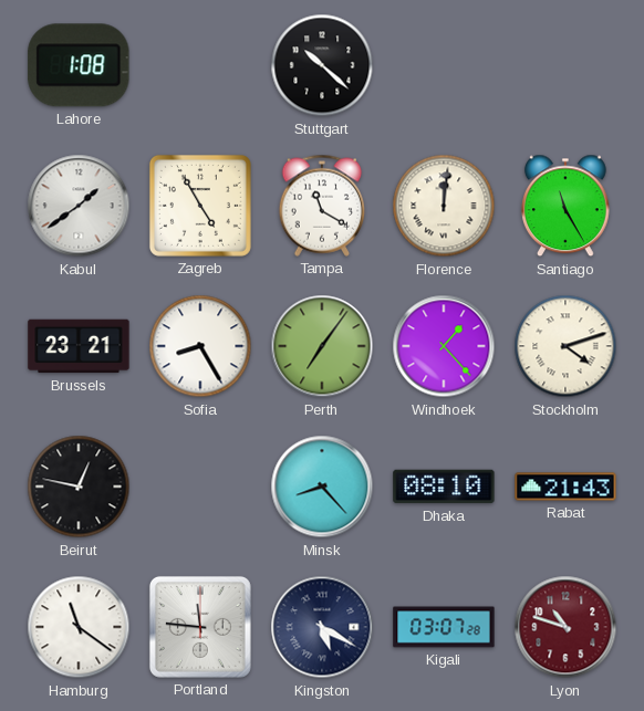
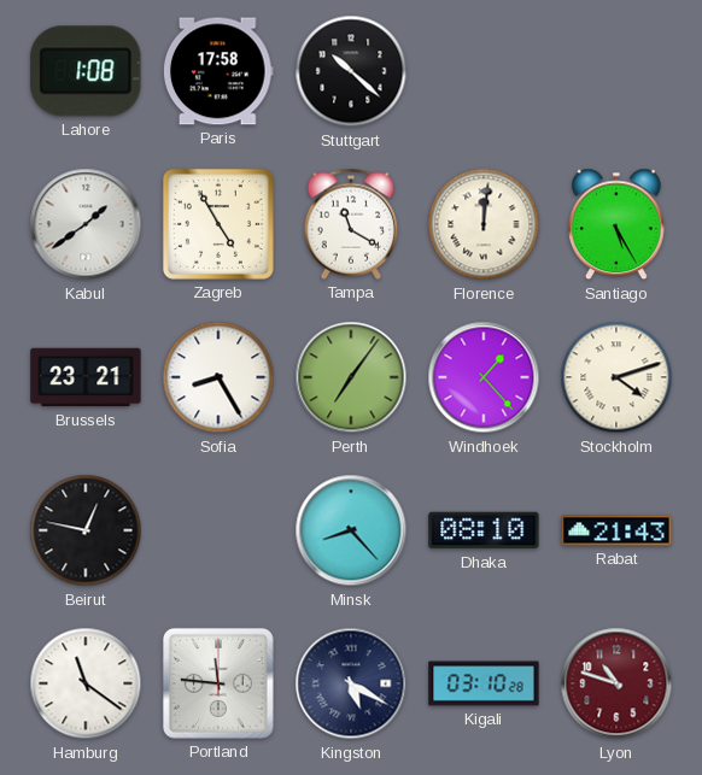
Paris: none -> 17:58
Santiago: 11:25 -> 5:25
Kigali: 03:07 -> 03:10
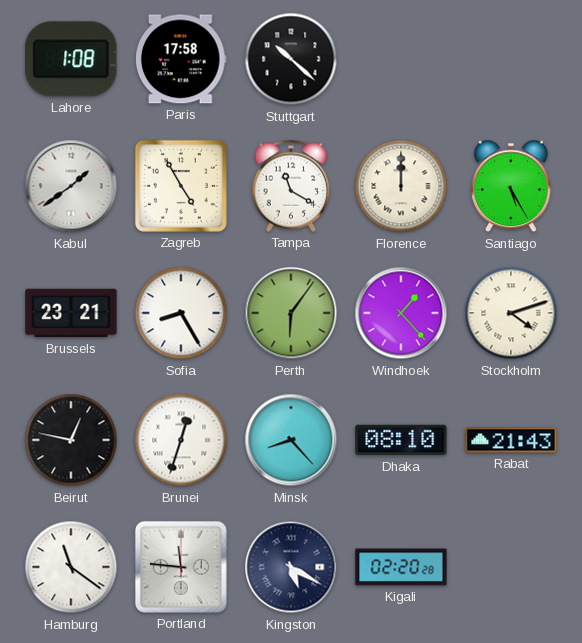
Florence: 12:01 -> 12:00
Perth: 7:06 -> 6:06
Brunei: none -> 12:33
Kigali: 03:10 -> 02:20
Lyon: 10:48 -> none
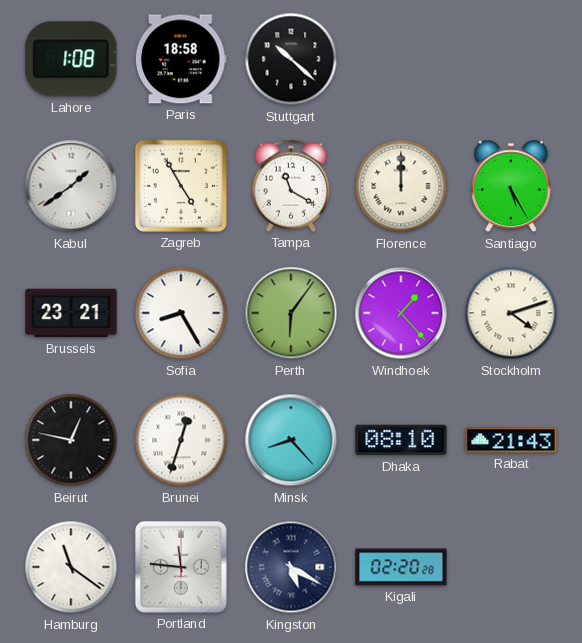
Paris: 17:58 -> 18:58
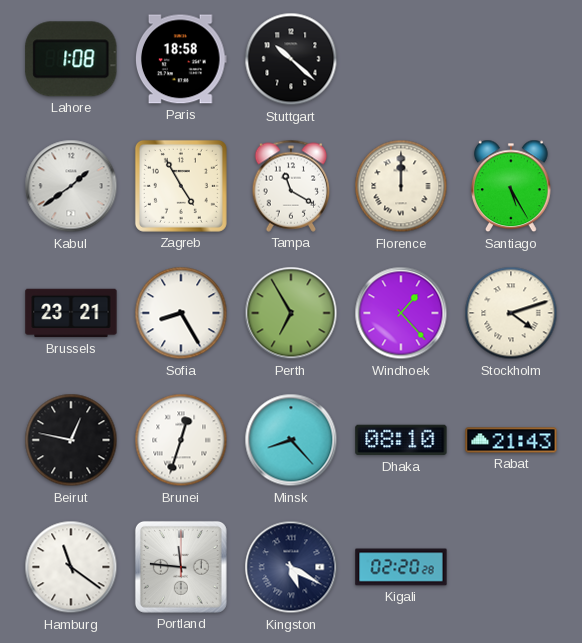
Perth: 6:06 -> 6:55
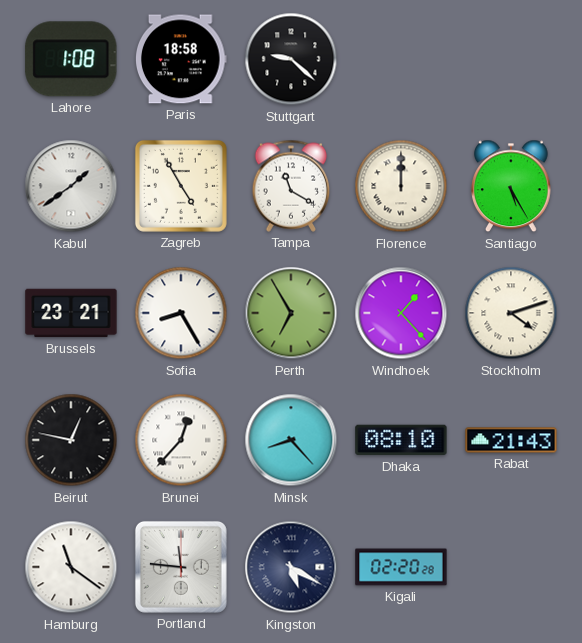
Stuttgart: 10:22 -> 9:22
Brunei: 12:33 -> 12:37
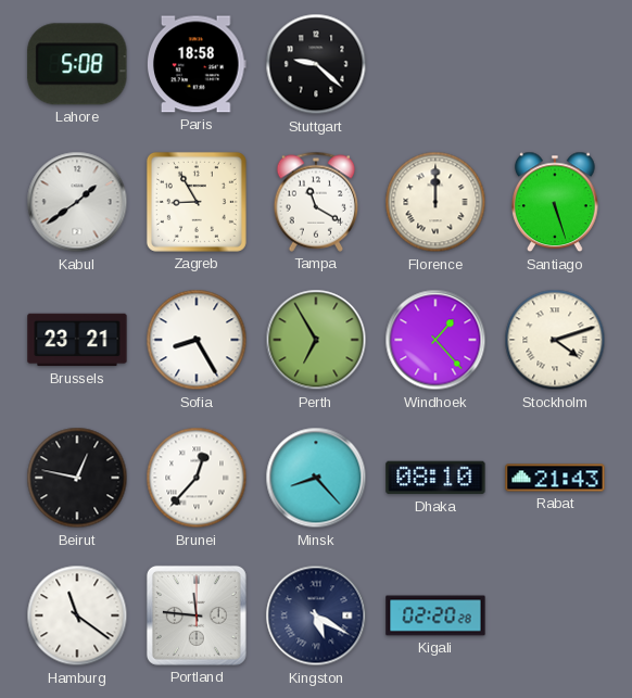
Lahore: 1:08 -> 5:08
Zagreb: 4:55 -> 8:55
Santiago: 5:25 -> 5:27
